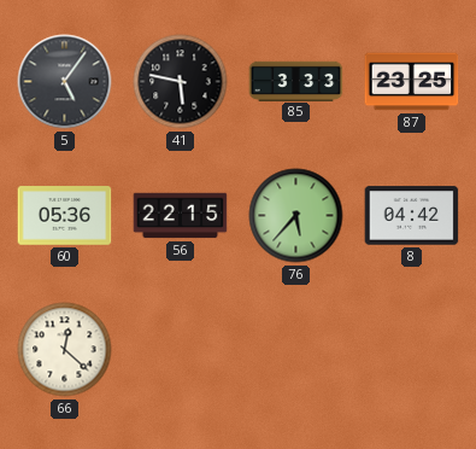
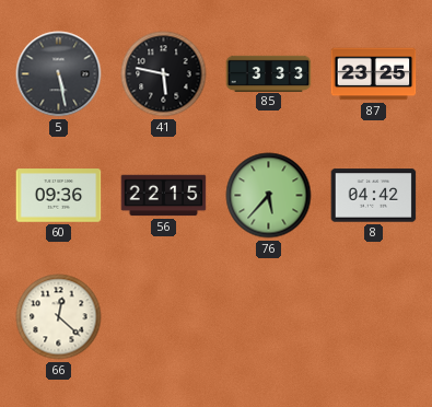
5: 5:06 -> 5:28
60: 05:36 -> 09:36
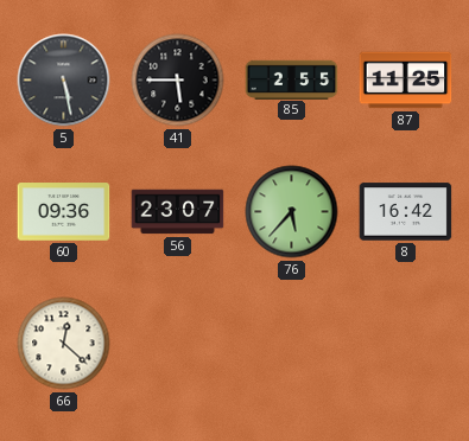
41: 5:47 -> 5:45
85: 3:33 -> 2:55
87: 23:25 -> 11:25
56: 22:15 -> 23:07
8: 04:42 -> 16:42
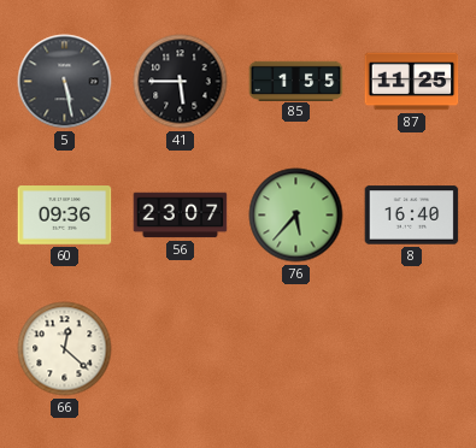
85: 2:55 -> 1:55
8: 16:42 -> 16:40
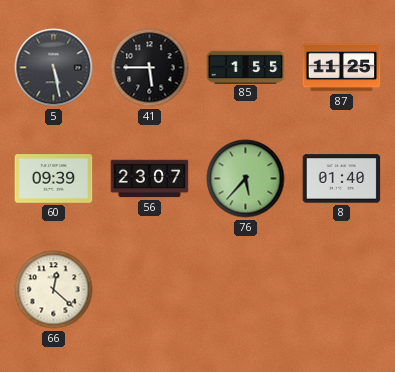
60: 09:36 -> 09:39
8: 16:40 -> 01:40
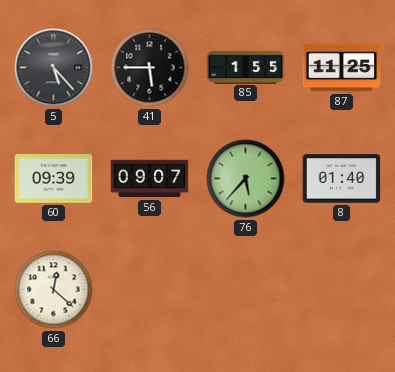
5: 5:28 -> 5:23
56: 23:07 -> 09:07
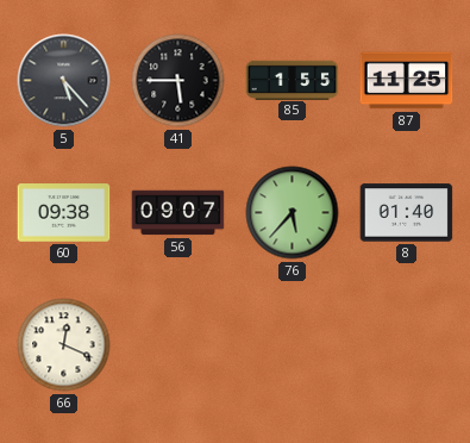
60: 09:39 -> 09:38
66: 12:22 -> 12:19
